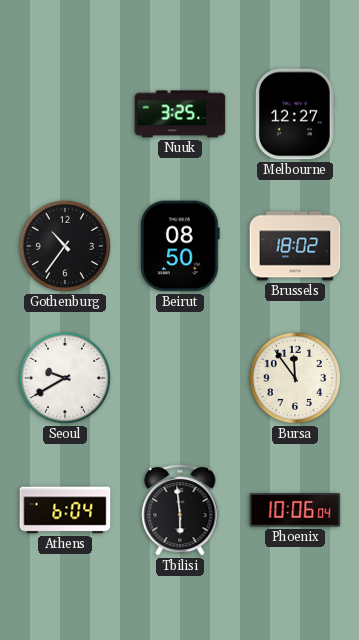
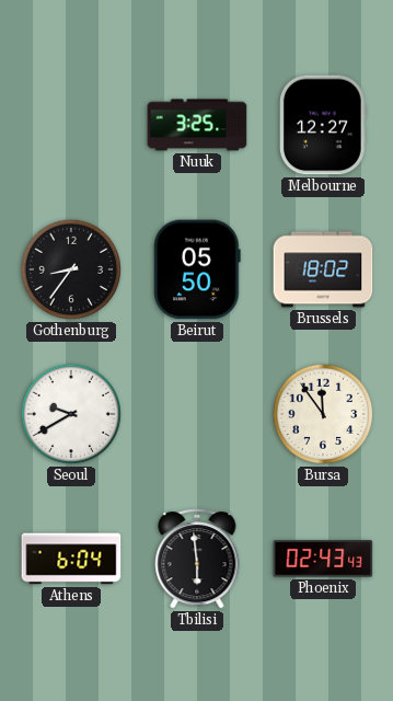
Gothenburg: 10:36 -> 8:36
Beirut: 08:50 -> 05:50
Phoenix: 10:06 -> 02:43
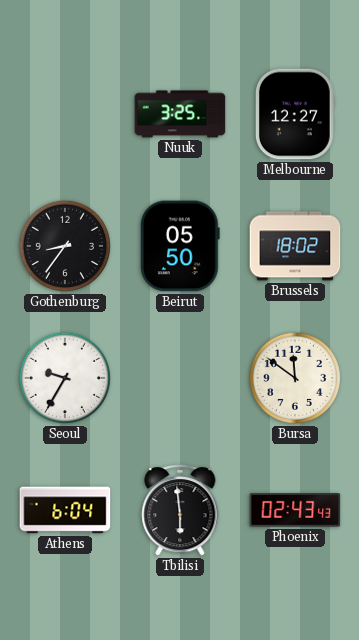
Seoul: 9:40 -> 9:35
Bursa: 11:54 -> 11:51
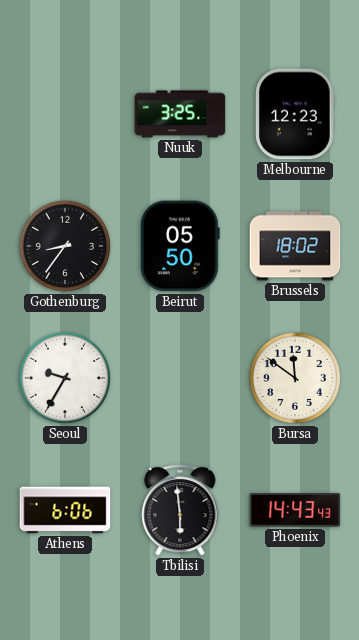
Melbourne: 12:27 -> 12:23
Athens: 6:04 -> 6:06
Phoenix: 02:43 -> 14:43
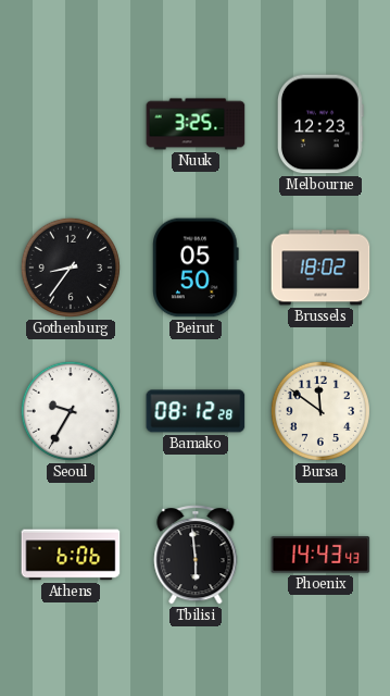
Bamako: none -> 08:12
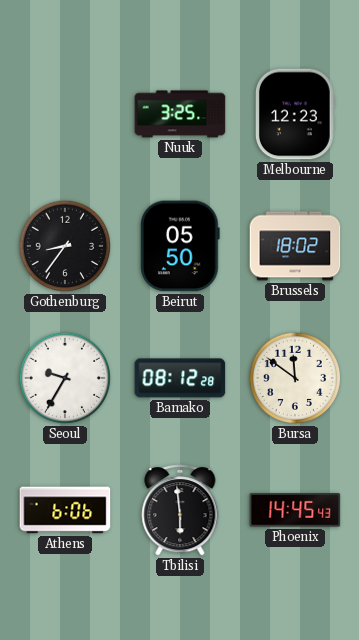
Phoenix: 14:43 -> 14:45
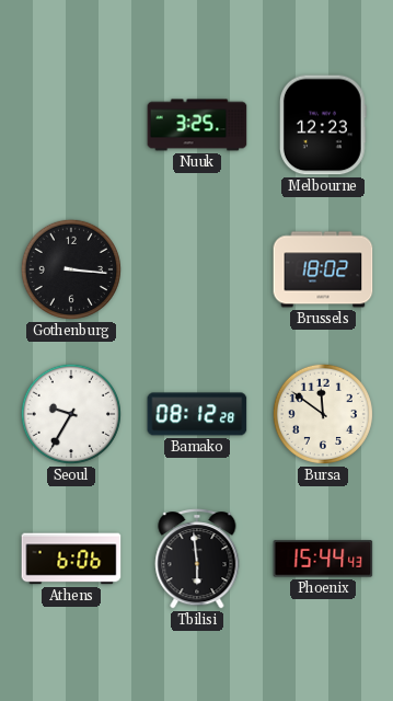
Gothenburg: 8:36 -> 3:16
Beirut: 05:50 -> none
Phoenix: 14:45 -> 15:44
